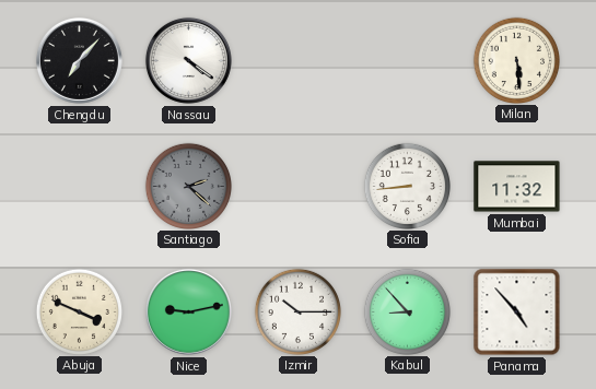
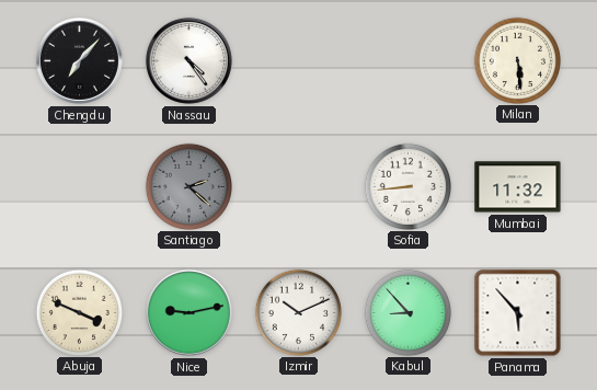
Nassau: 4:21 -> 4:24
Izmir: 10:15 -> 10:11
Panama: 4:53 -> 5:53
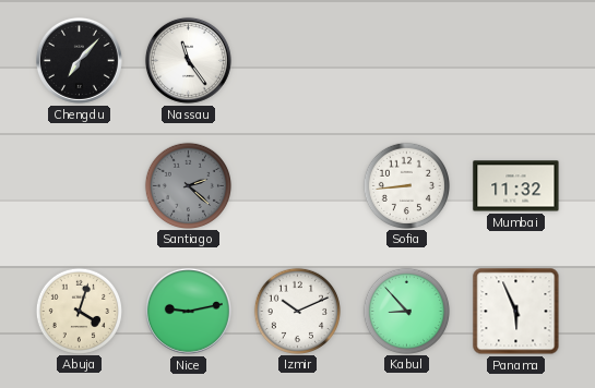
Nassau: 4:24 -> 11:24
Milan: 5:29 -> none
Abuja: 3:49 -> 4:03
Panama: 5:53 -> 5:56
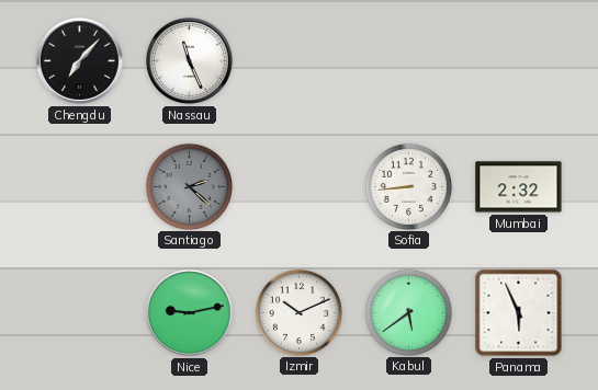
Nassau: 11:24 -> 11:26
Mumbai: 11:32 -> 2:32
Abuja: 4:03 -> none
Kabul: 8:53 -> 5:39
